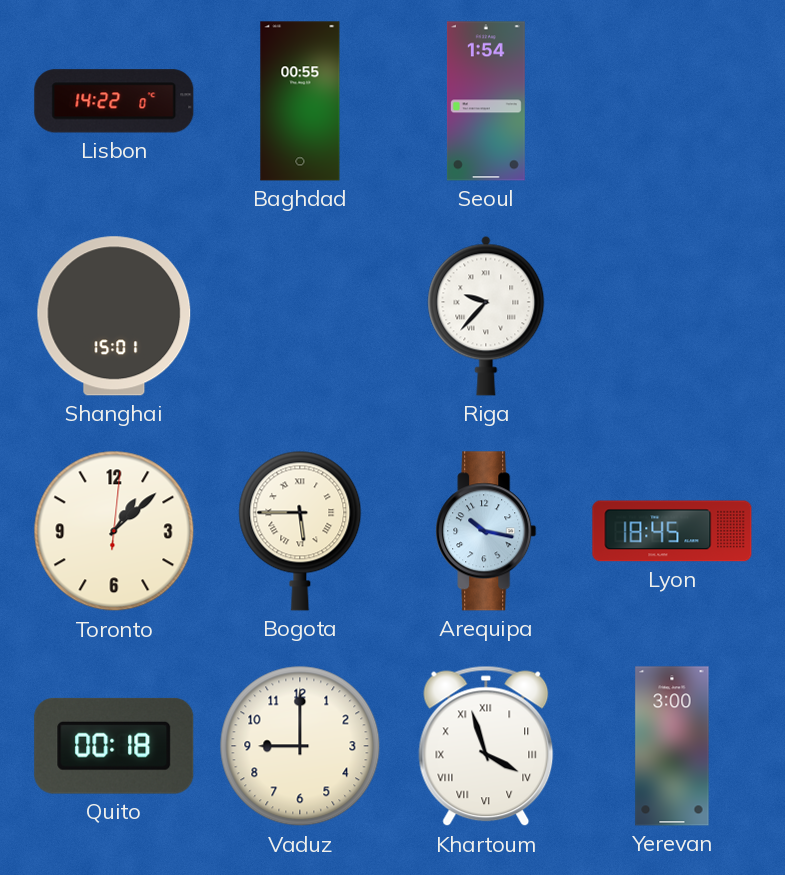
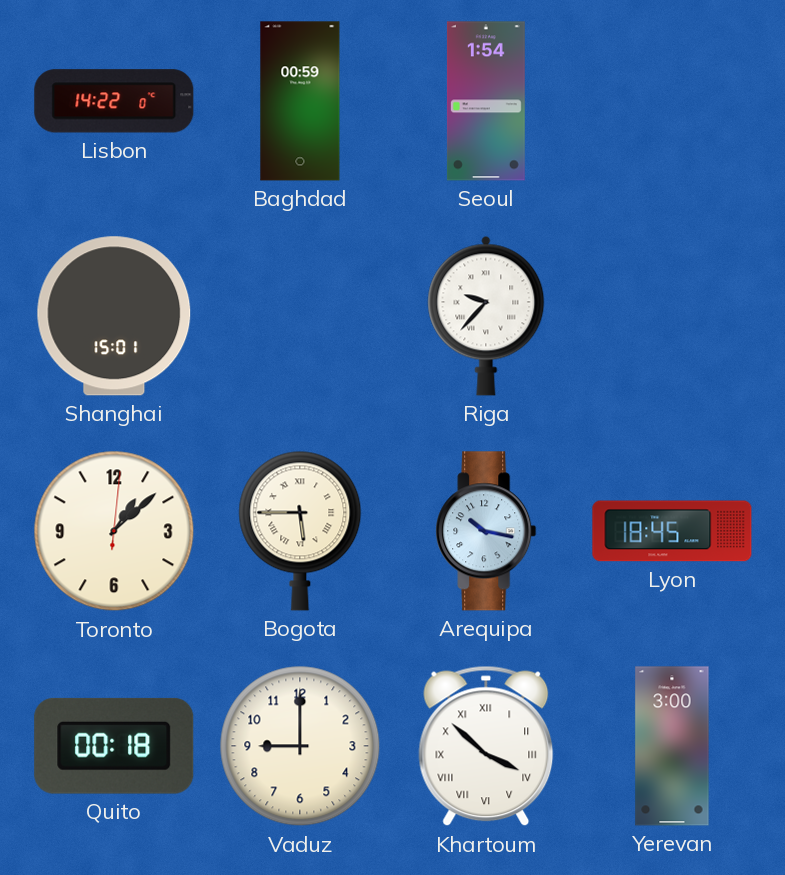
Baghdad: 00:55 -> 00:59
Khartoum: 3:57 -> 3:52
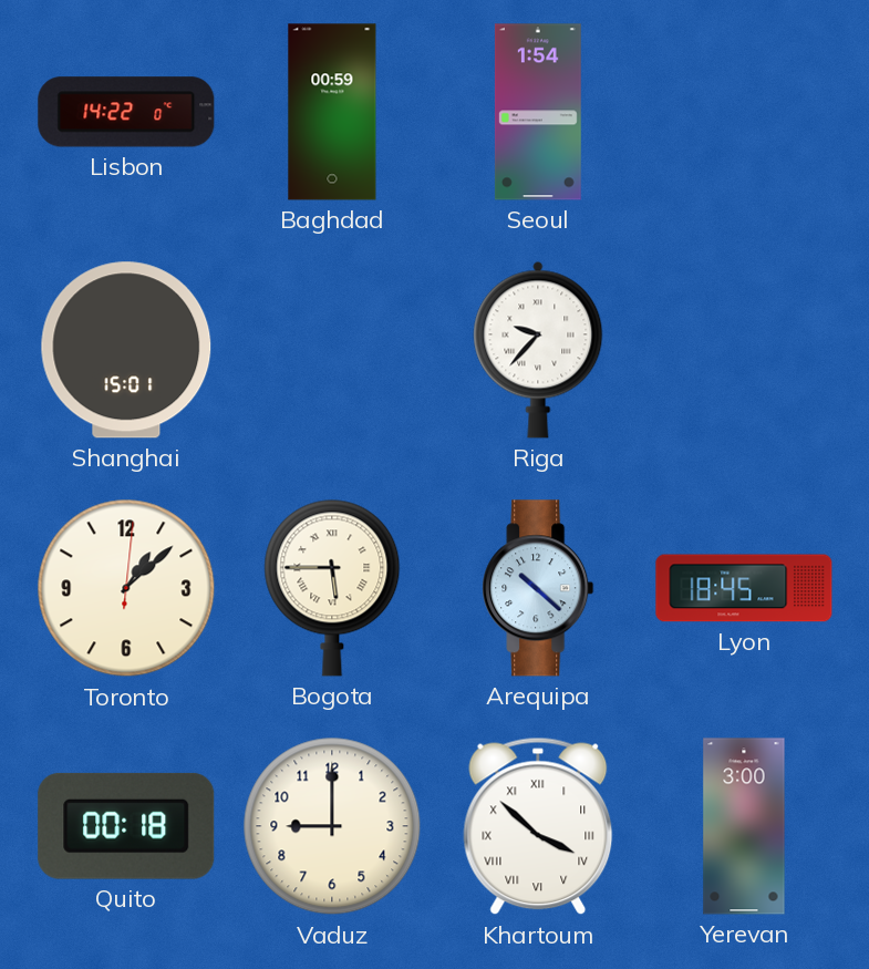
Arequipa: 10:17 -> 10:22
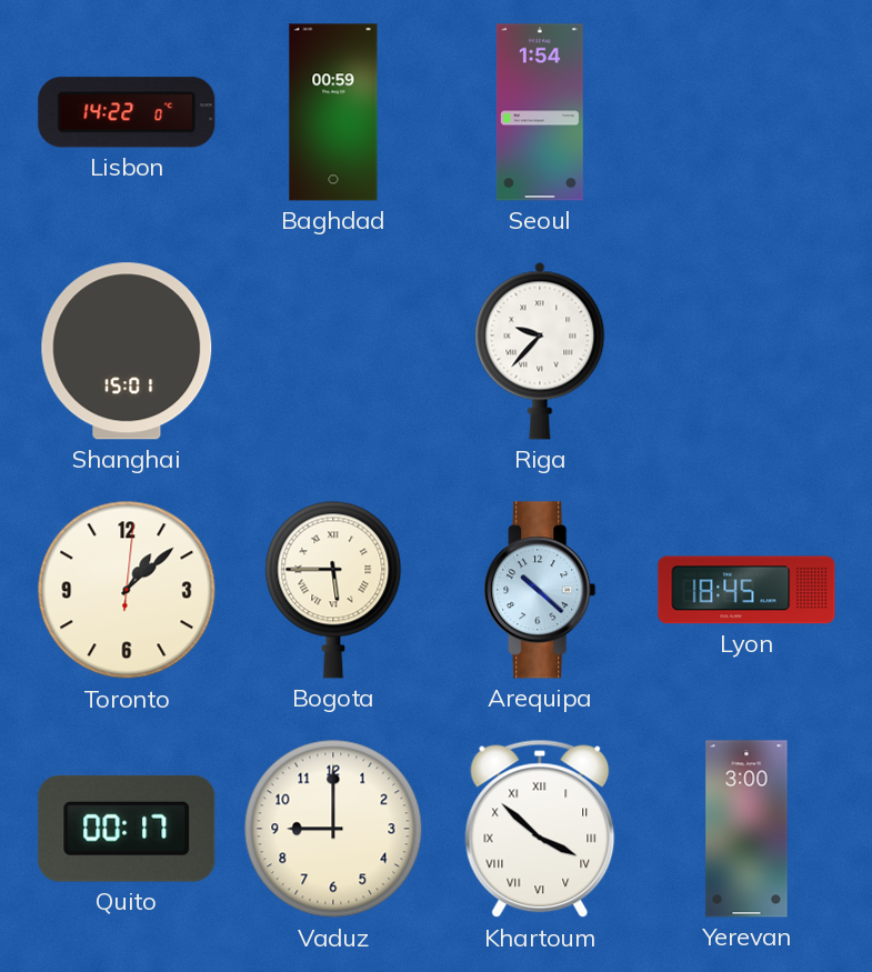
Quito: 00:18 -> 00:17
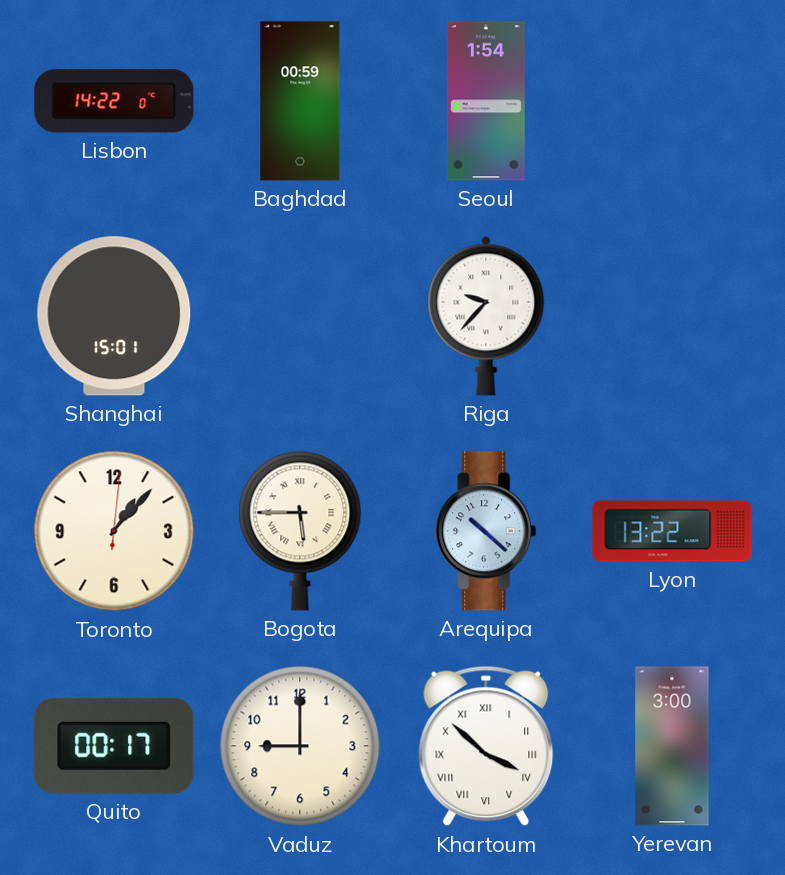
Toronto: 1:08 -> 1:07
Lyon: 18:45 -> 13:22
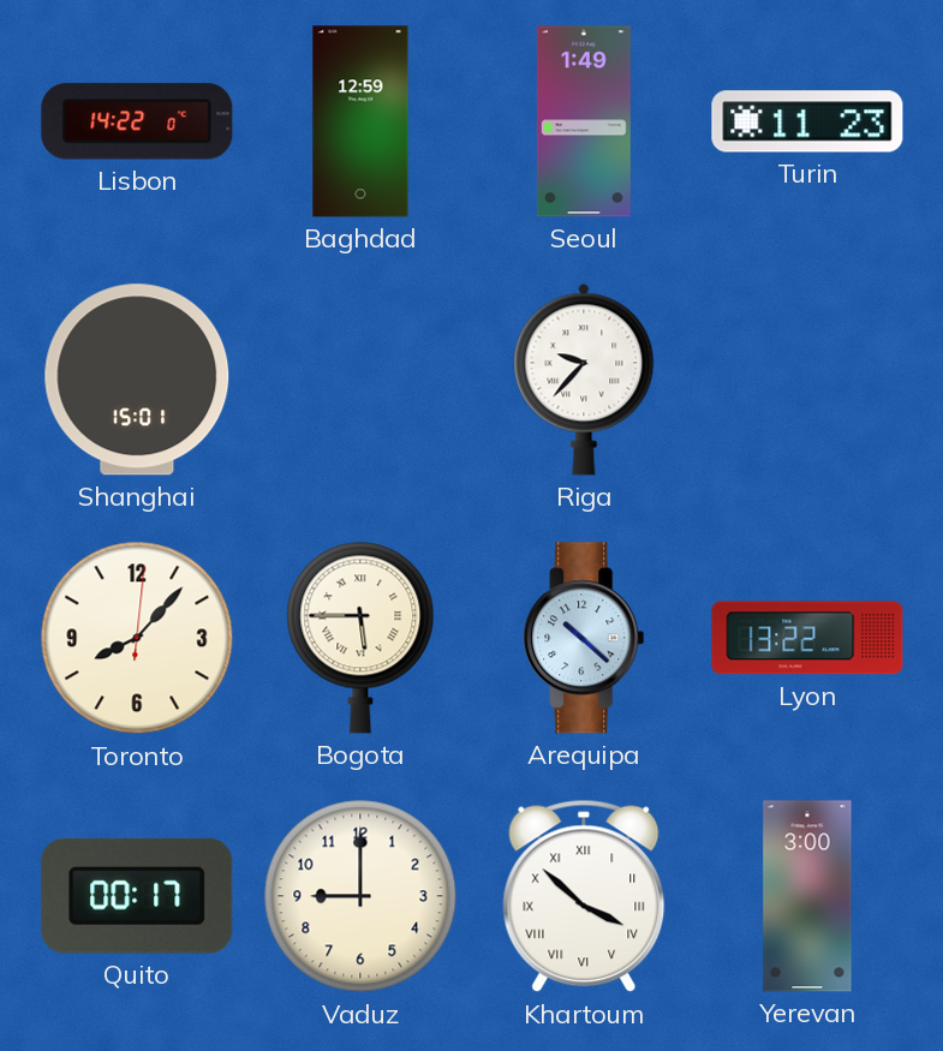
Baghdad: 00:59 -> 12:59
Seoul: 1:54 -> 1:49
Turin: none -> 11:23
Toronto: 1:07 -> 8:07
